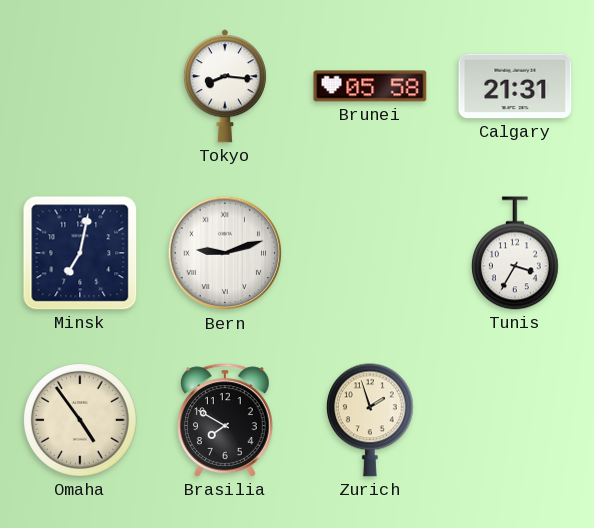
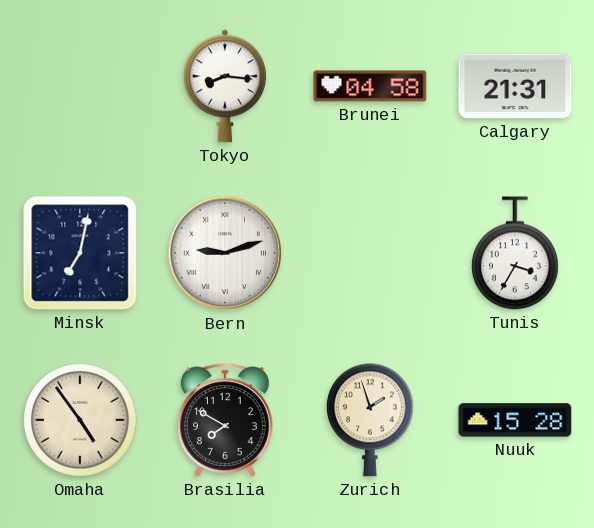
Brunei: 05:58 -> 04:58
Nuuk: none -> 15:28
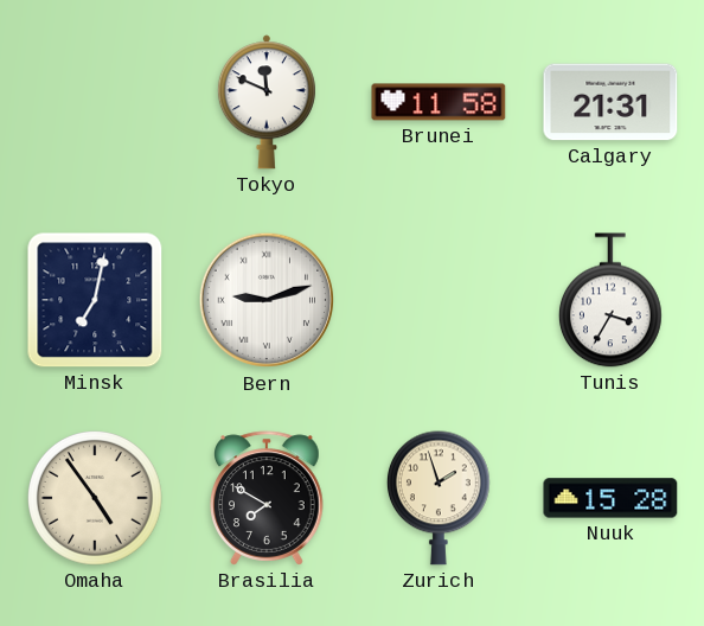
Tokyo: 8:16 -> 11:49
Brunei: 04:58 -> 11:58
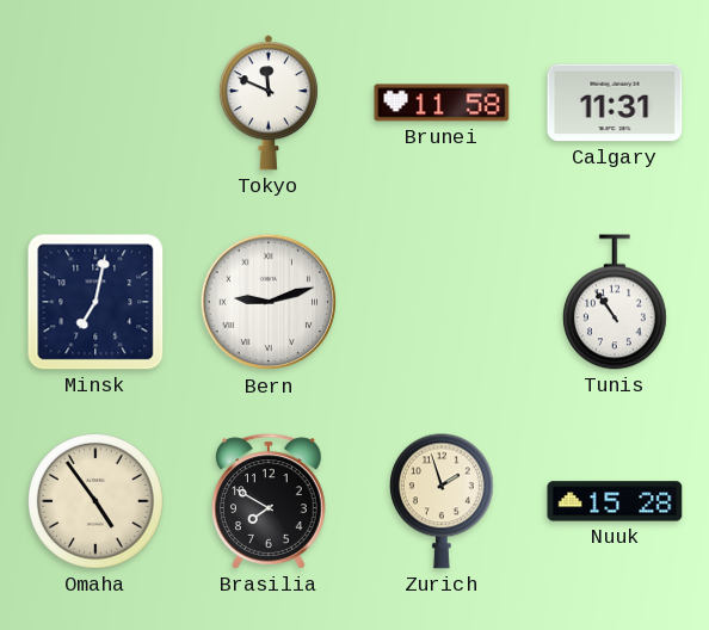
Calgary: 21:31 -> 11:31
Tunis: 3:35 -> 10:54
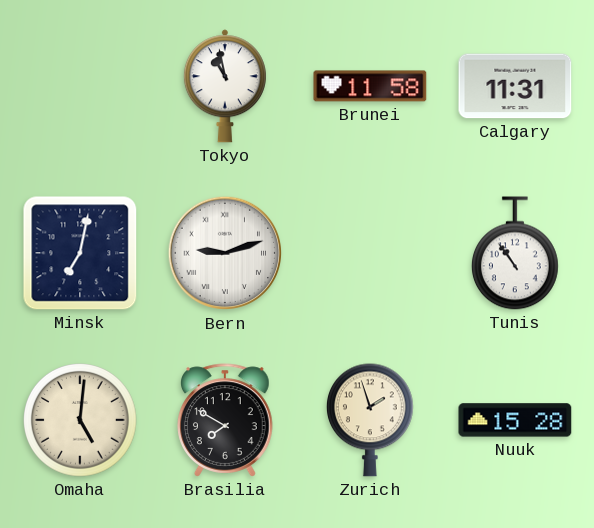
Tokyo: 11:49 -> 10:58
Omaha: 4:54 -> 5:01
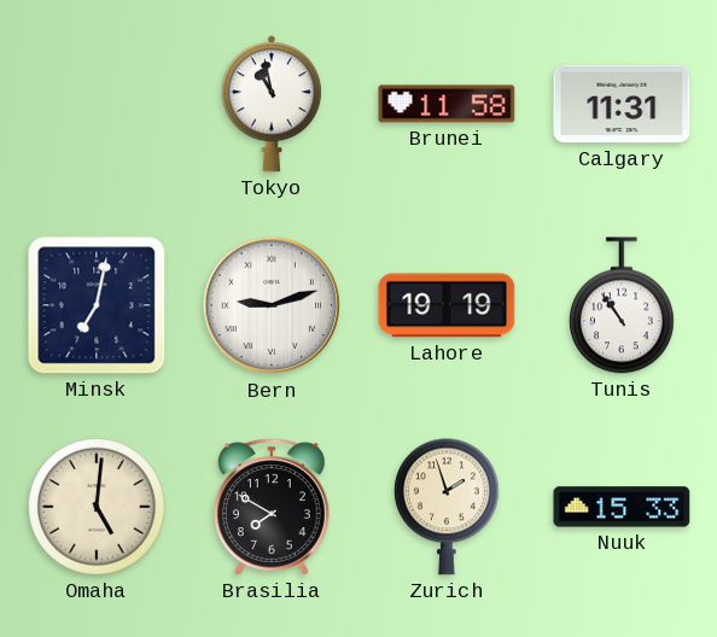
Lahore: none -> 19:19
Nuuk: 15:28 -> 15:33
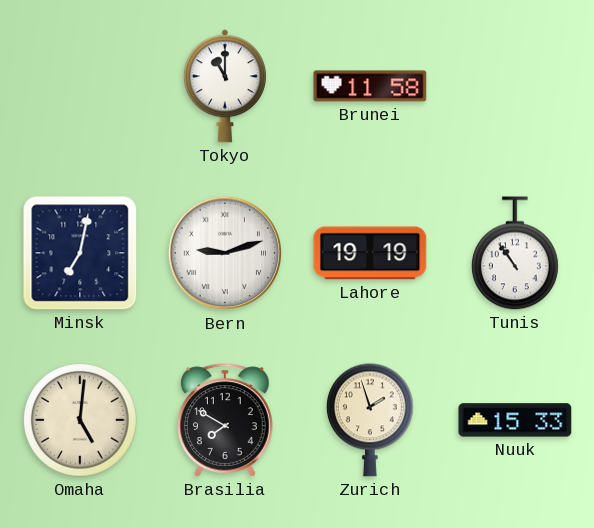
Tokyo: 10:58 -> 11:00
Calgary: 11:31 -> none
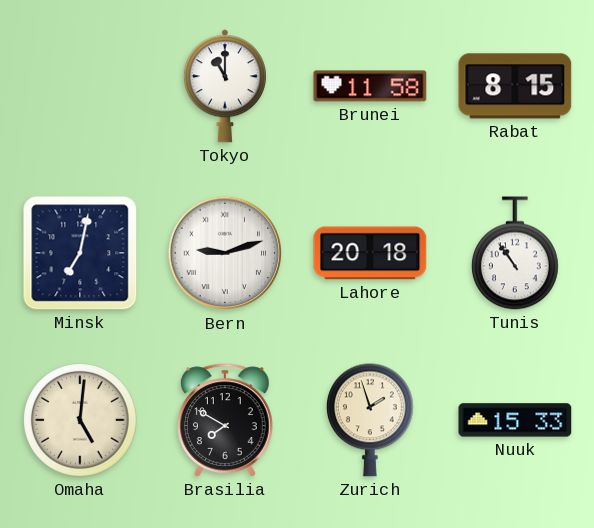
Rabat: none -> 8:15
Lahore: 19:19 -> 20:18
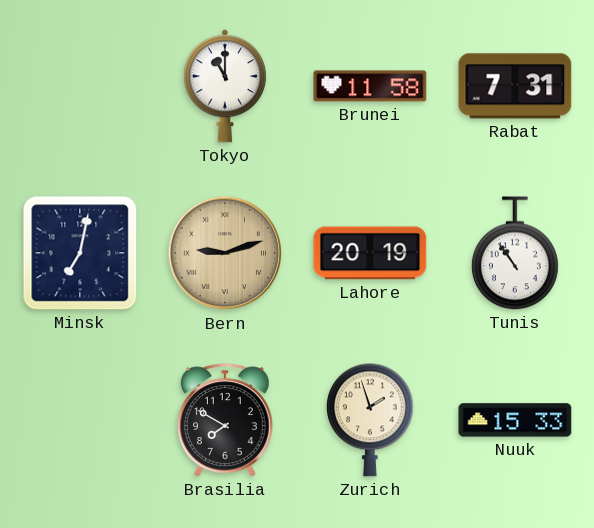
Rabat: 8:15 -> 7:31
Bern dial: white -> champagne
Lahore: 20:18 -> 20:19
Omaha: 5:01 -> none
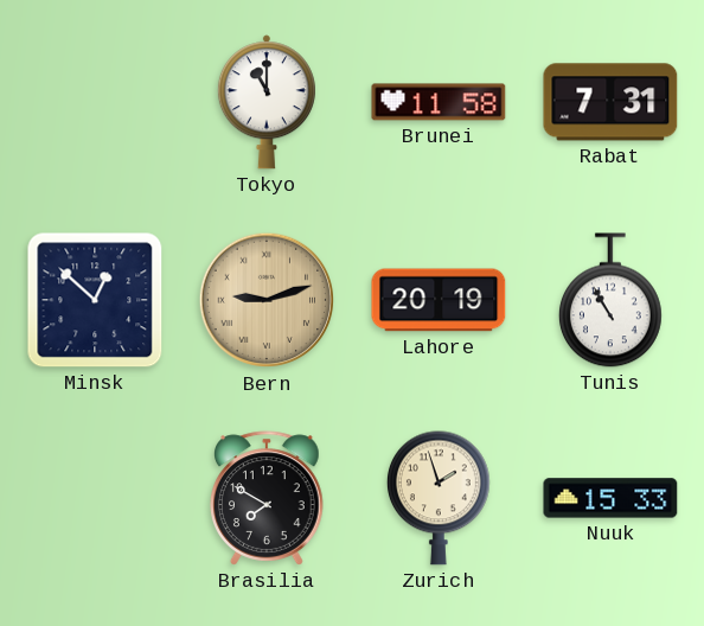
Minsk: 7:02 -> 12:52
Tunis: 10:54 -> 10:55
